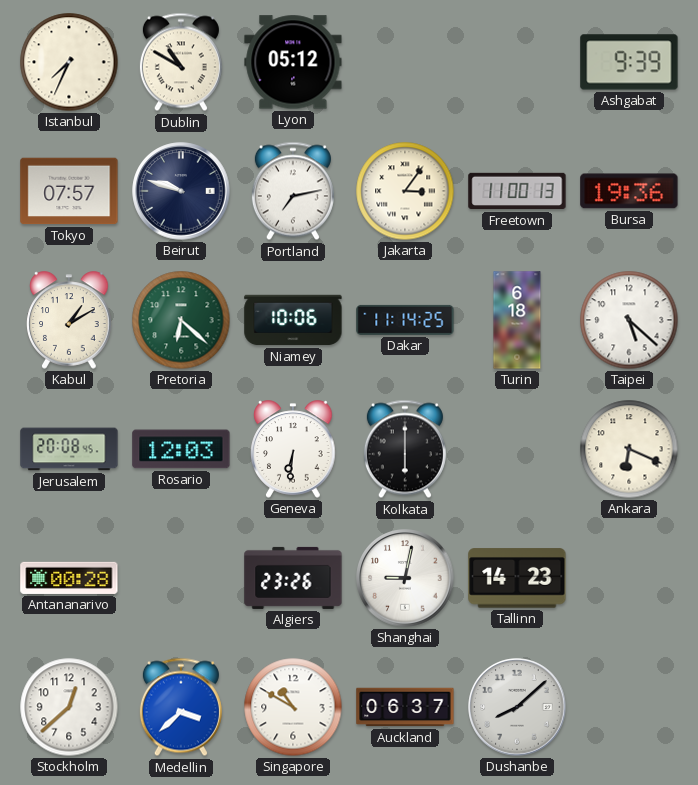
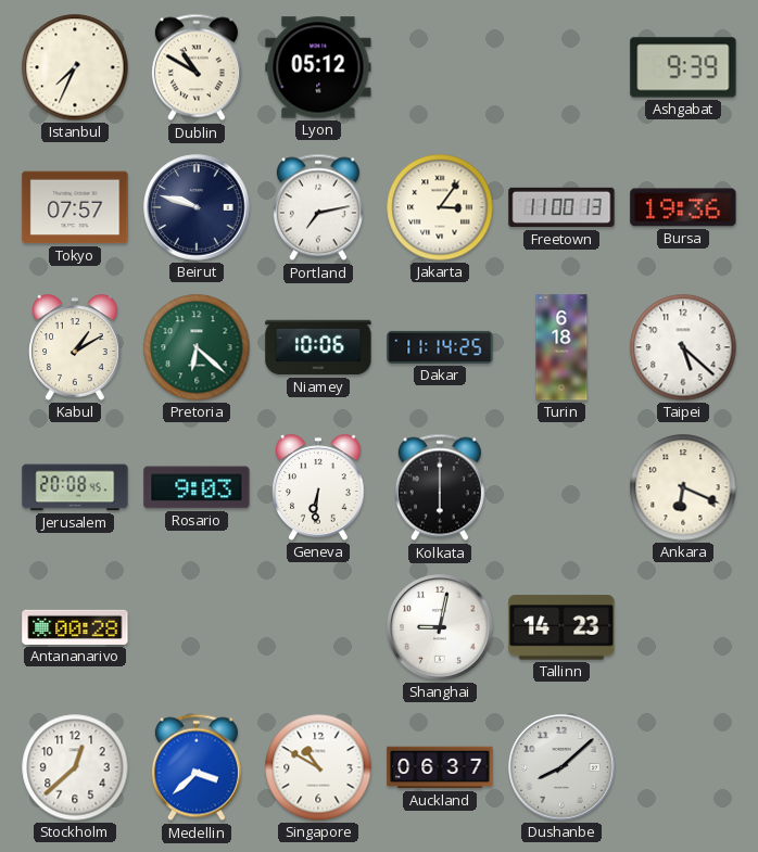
Rosario: 12:03 -> 9:03
Algiers: 23:26 -> none
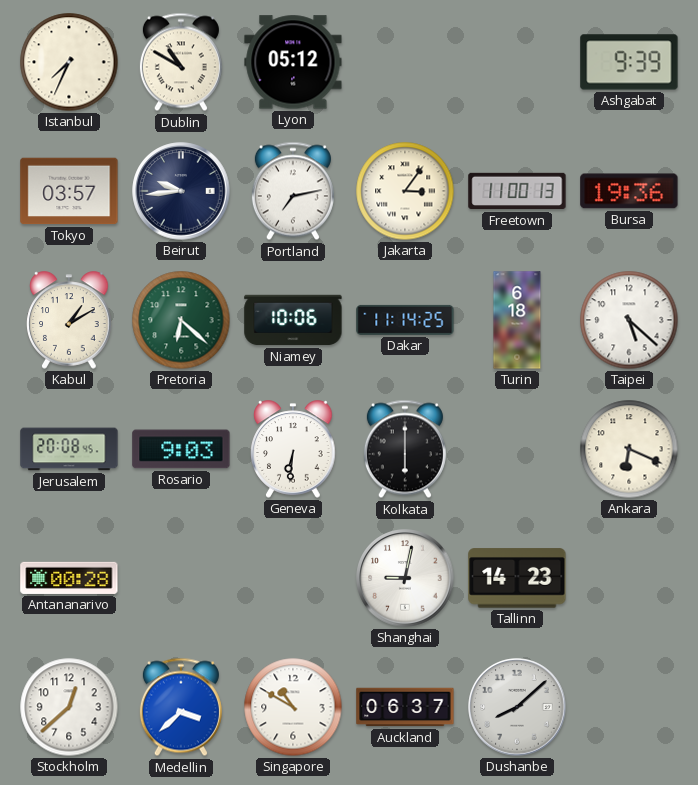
Tokyo: 07:57 -> 03:57
Beirut: 9:48 -> 9:44
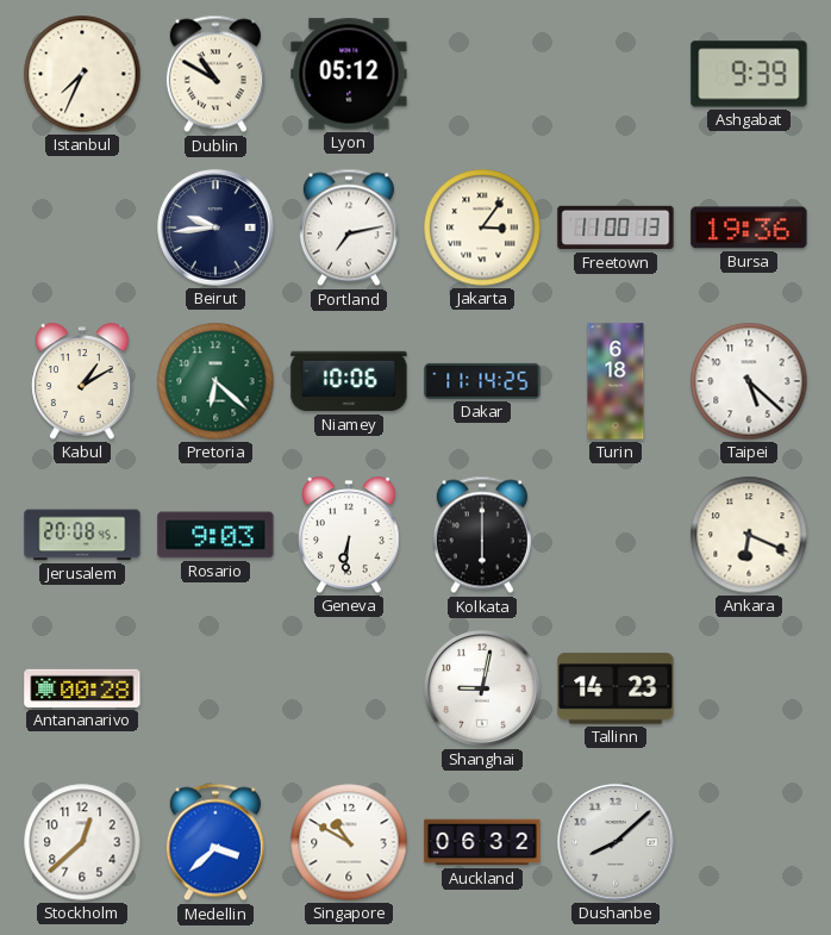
Tokyo: 03:57 -> none
Auckland: 06:37 -> 06:32
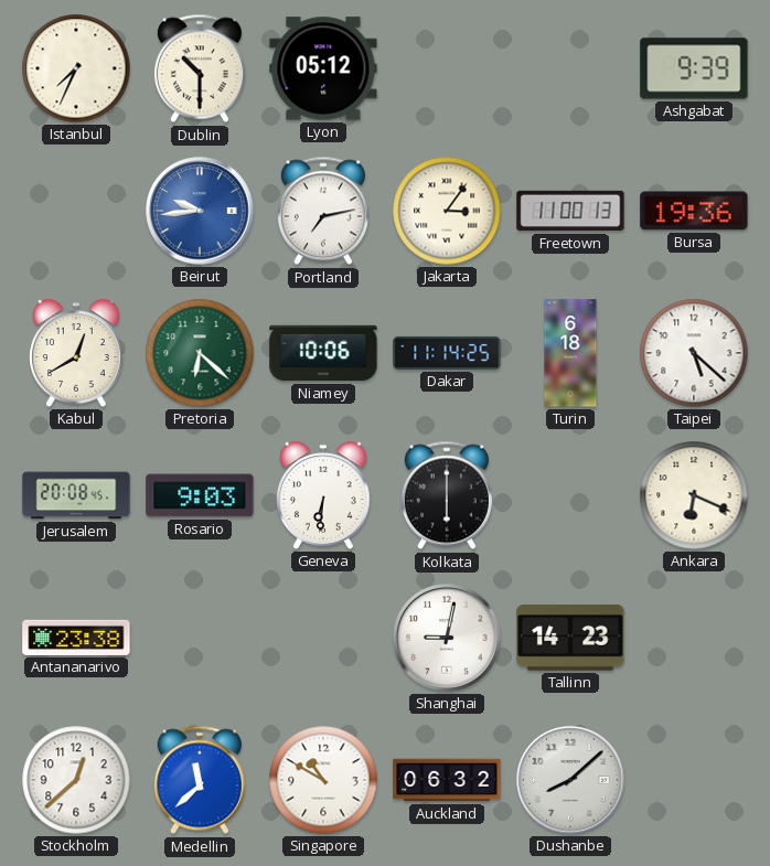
Dublin: 10:50 -> 10:30
Beirut dial: navy -> blue
Kabul: 1:10 -> 12:40
Antananarivo: 00:28 -> 23:38
Medellin: 3:38 -> 11:38
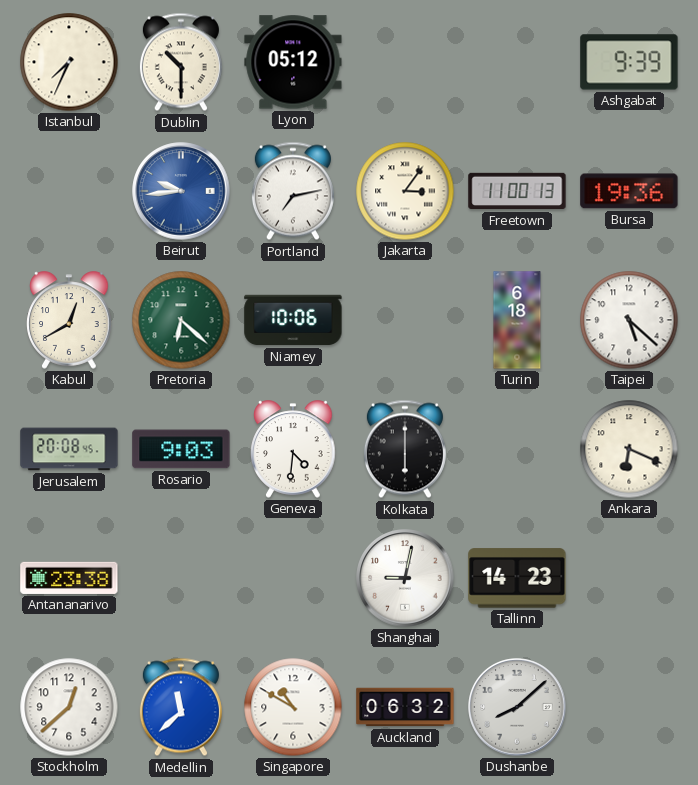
Dakar: 11:14 -> none
Geneva: 6:31 -> 4:31
